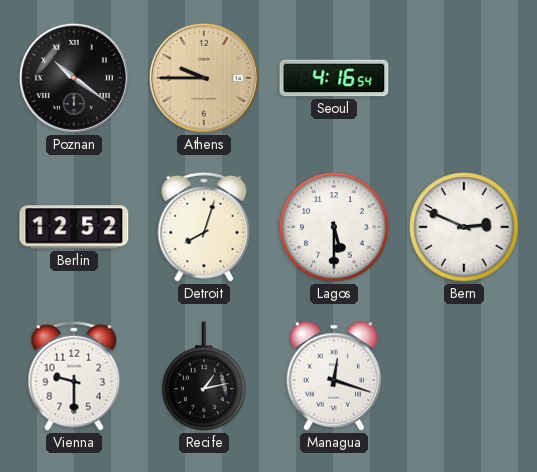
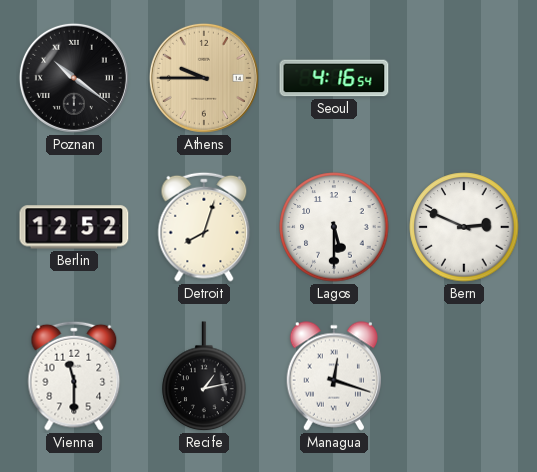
Vienna: 9:30 -> 11:30
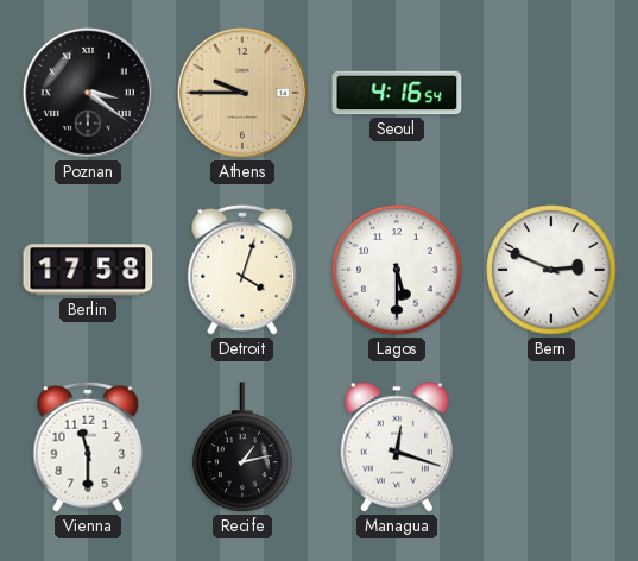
Poznan: 10:21 -> 3:21
Berlin: 12:52 -> 17:58
Detroit: 8:03 -> 4:03
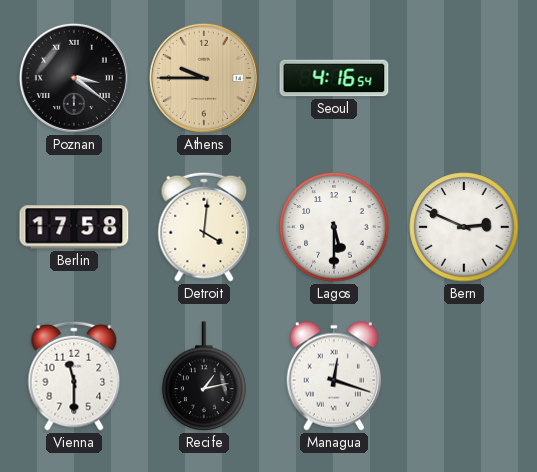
Detroit: 4:03 -> 4:01
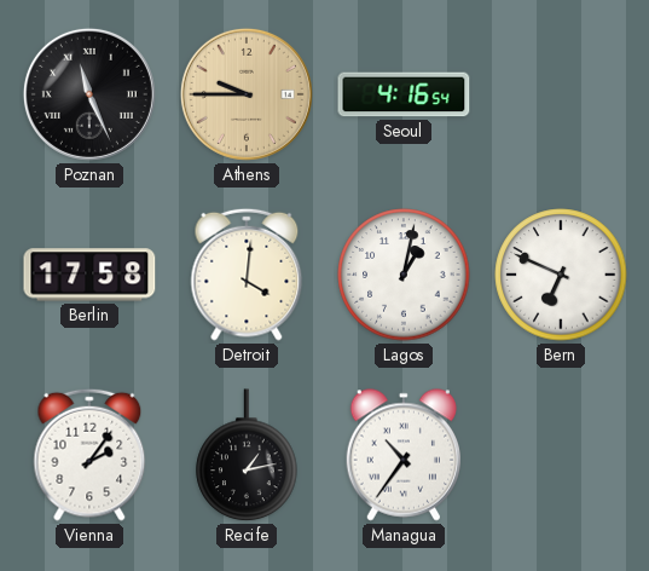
Poznan: 3:21 -> 11:26
Lagos: 5:30 -> 1:02
Bern: 2:49 -> 6:49
Vienna: 11:30 -> 2:06
Managua: 12:18 -> 10:36
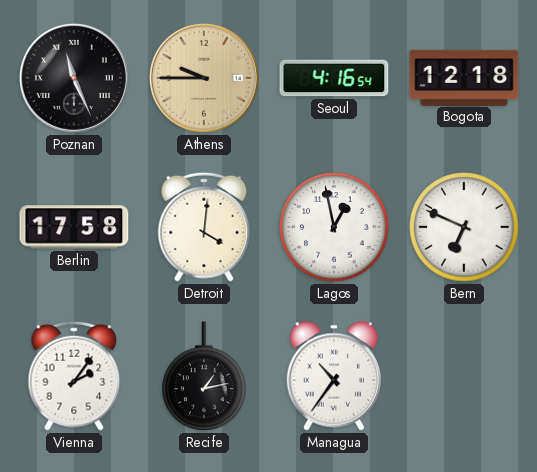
Bogota: none -> 12:18
Lagos: 1:02 -> 12:58
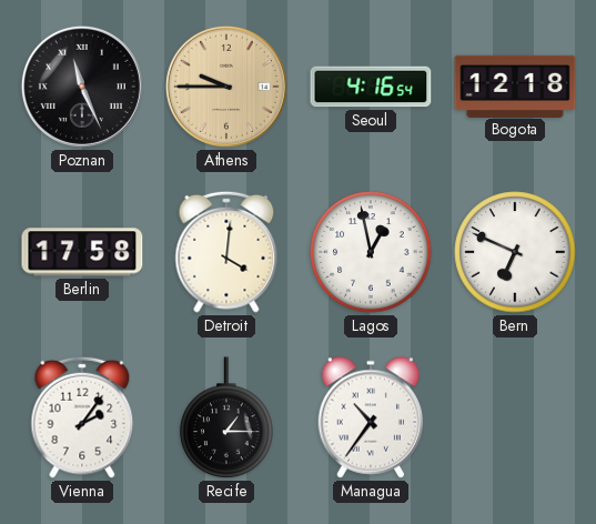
Recife: 1:13 -> 1:15
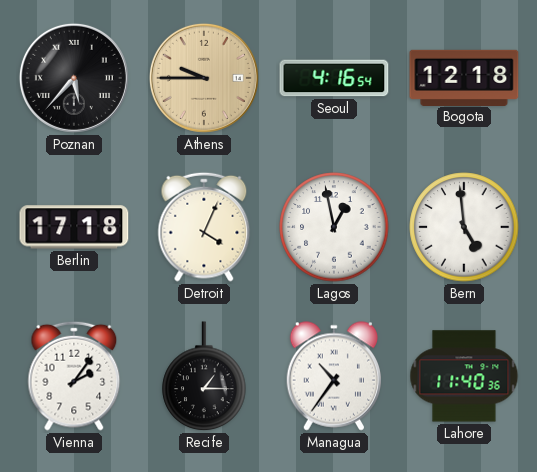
Poznan: 11:26 -> 5:37
Berlin: 17:58 -> 17:18
Detroit: 4:01 -> 4:04
Bern: 6:49 -> 4:59
Lahore: none -> 11:40
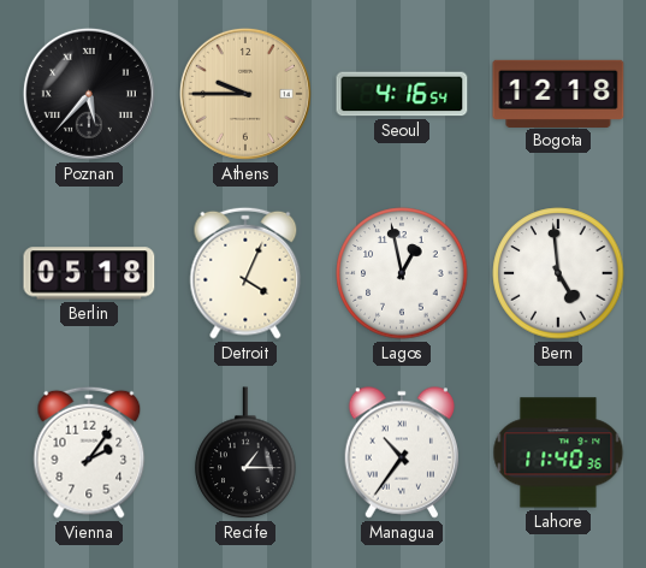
Berlin: 17:18 -> 05:18
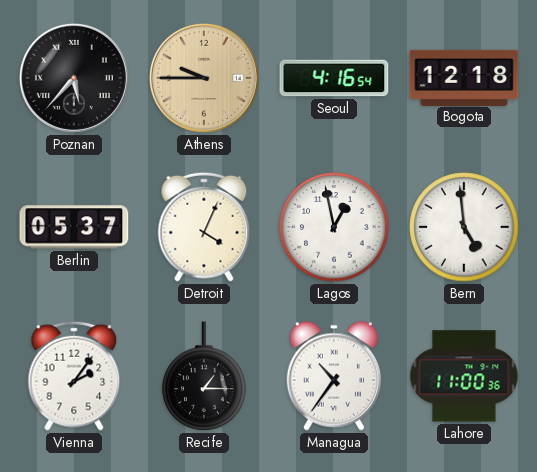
Berlin: 05:18 -> 05:37
Lahore: 11:40 -> 11:00
